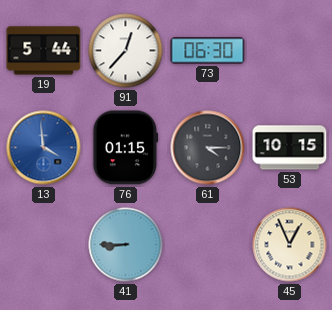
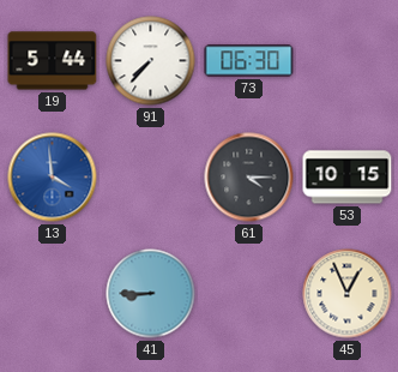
91: 12:37 -> 7:37
76: 01:15 -> none
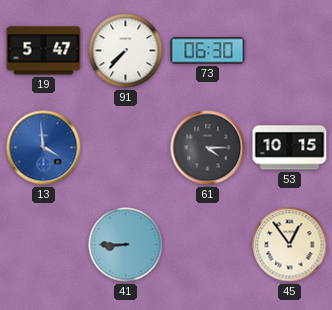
19: 5:44 -> 5:47
45: 12:56 -> 12:54
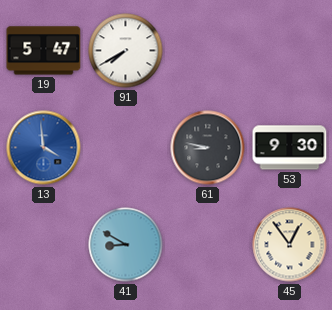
91: 7:37 -> 7:40
73: 06:30 -> none
61: 4:15 -> 8:47
53: 10:15 -> 9:30
41: 8:45 -> 8:50
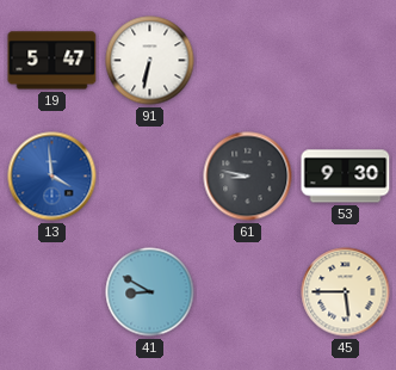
91: 7:40 -> 6:32
45: 12:54 -> 5:45
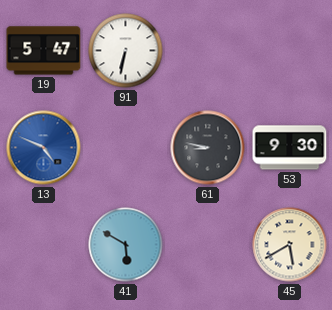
13: 3:59 -> 4:49
41: 8:50 -> 5:50
45: 5:45 -> 5:40
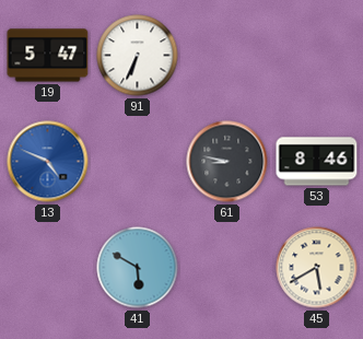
91: 6:32 -> 6:34
53: 9:30 -> 8:46
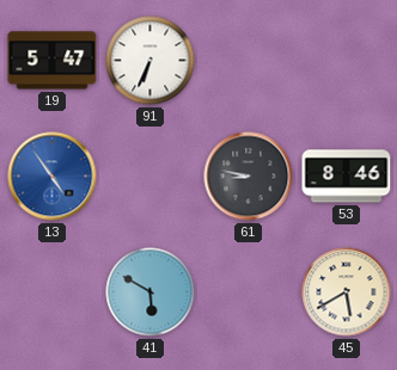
13: 4:49 -> 4:54
